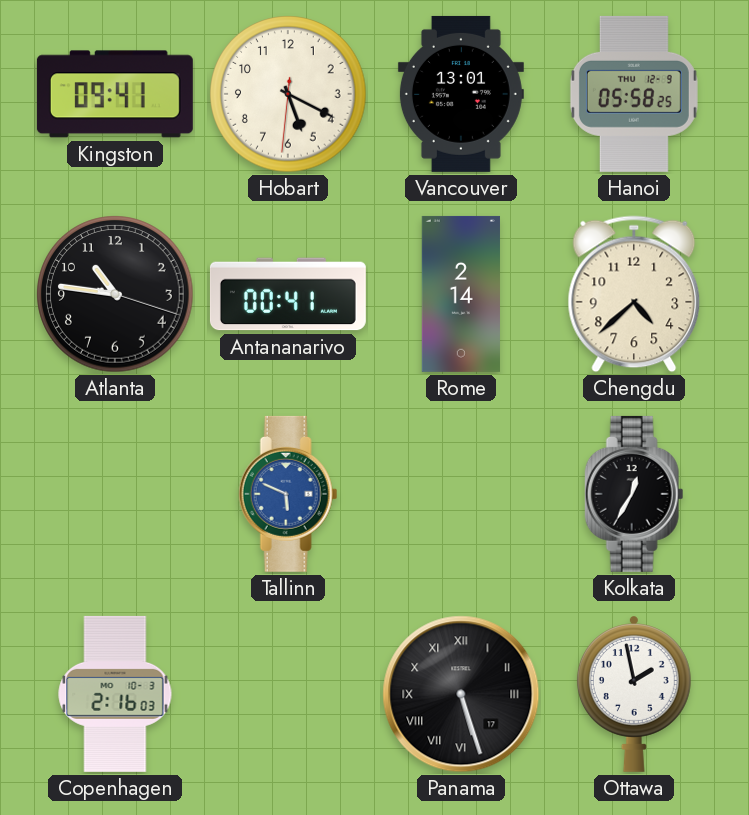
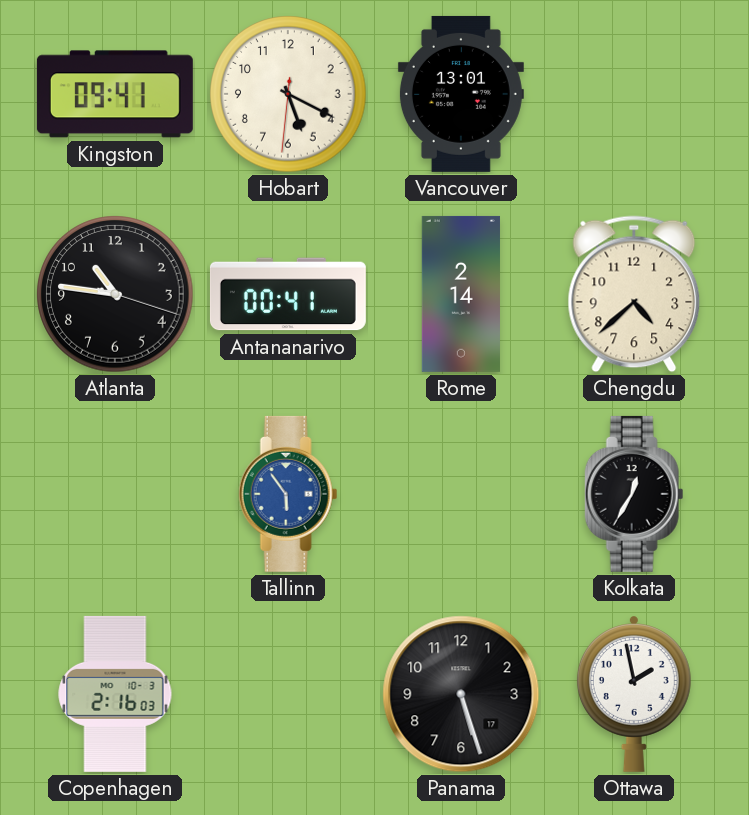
Hanoi: 05:58 -> none
Tallinn: 5:49 -> 5:54
Panama numerals: Roman -> Arabic
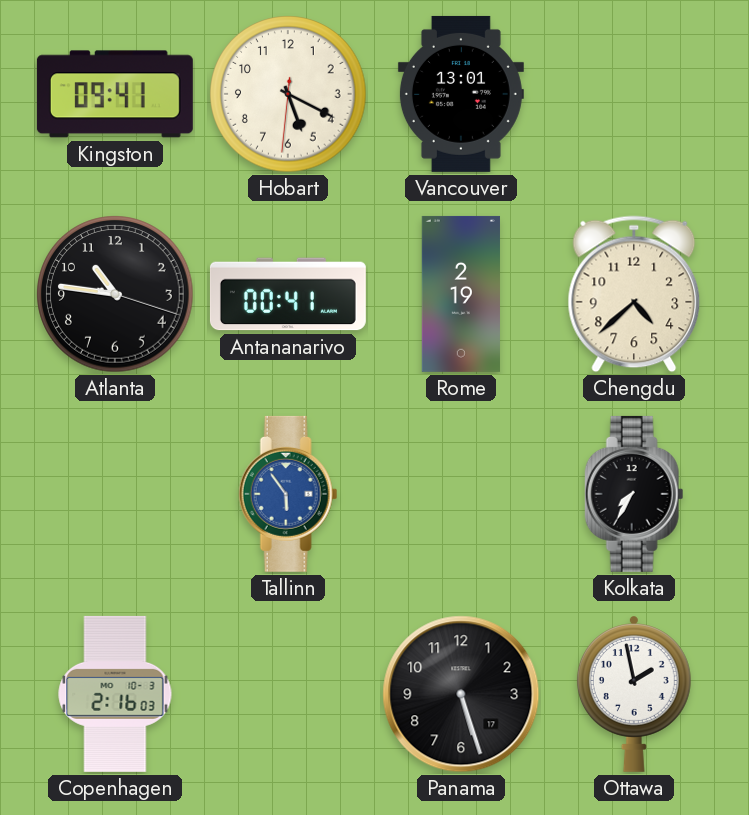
Rome: 2:14 -> 2:19
Kolkata: 12:35 -> 7:35
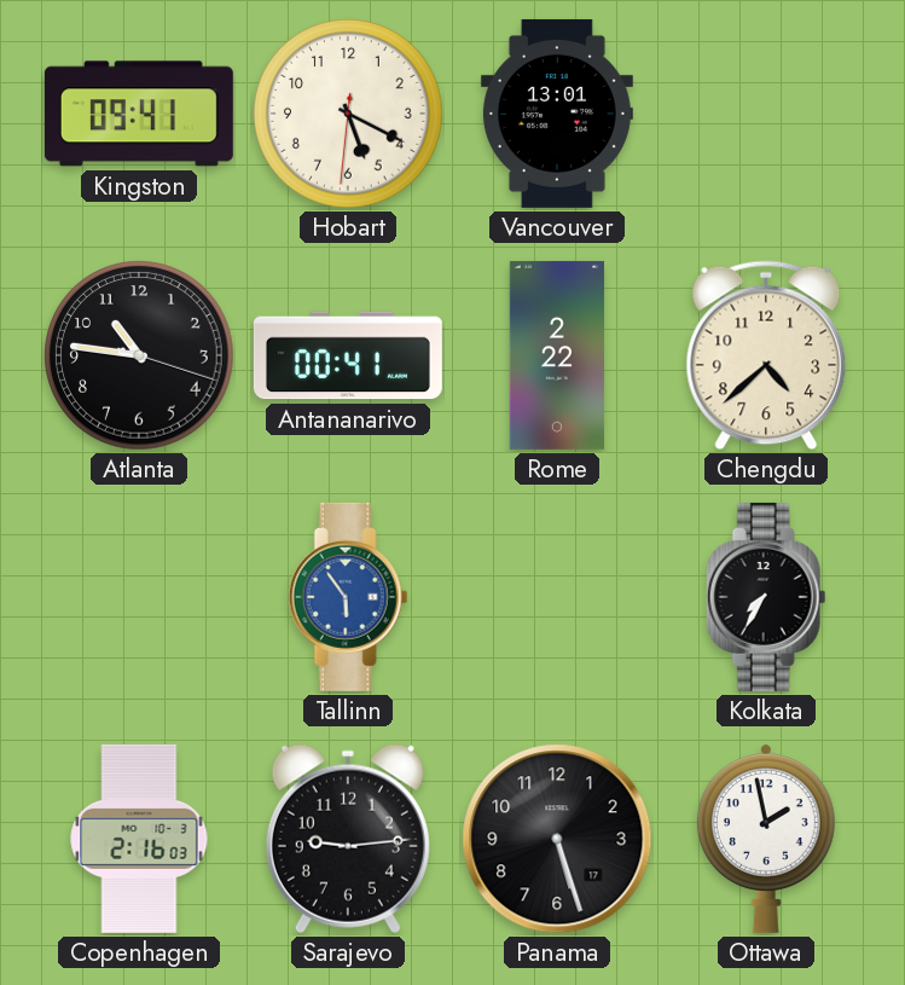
Rome: 2:19 -> 2:22
Sarajevo: none -> 9:14
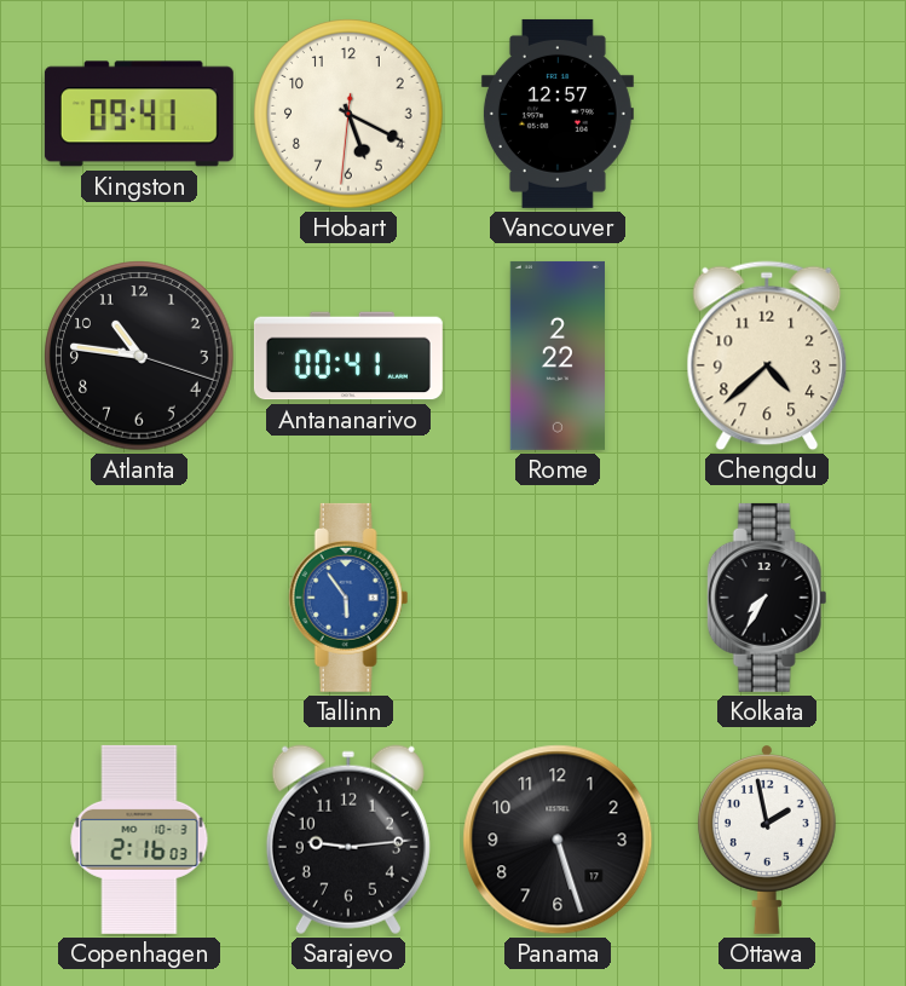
Vancouver: 13:01 -> 12:57
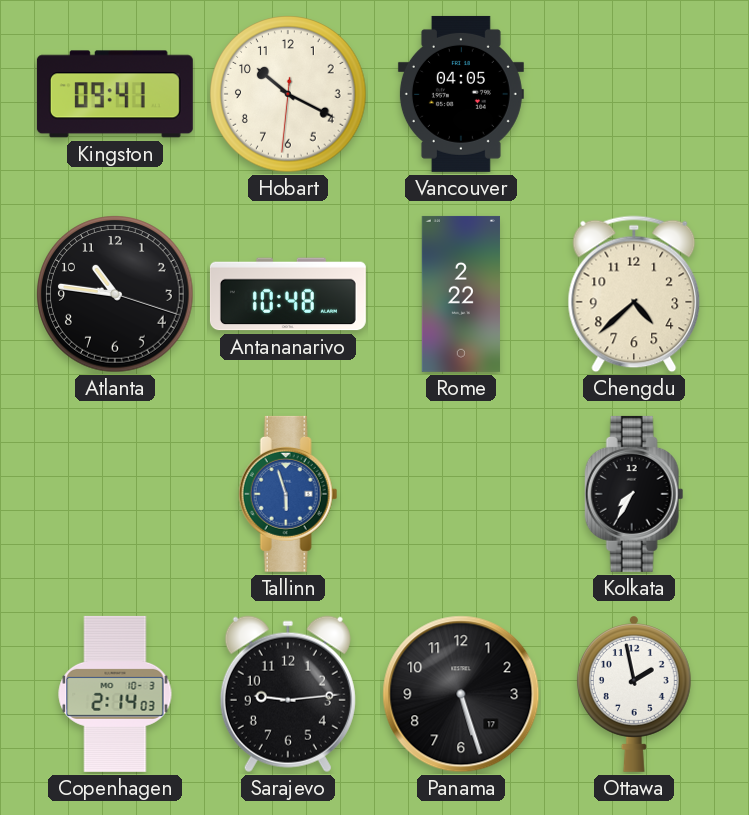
Hobart: 5:19 -> 10:19
Vancouver: 12:57 -> 04:05
Antananarivo: 00:41 -> 10:48
Tallinn: 5:54 -> 5:57
Copenhagen: 2:16 -> 2:14
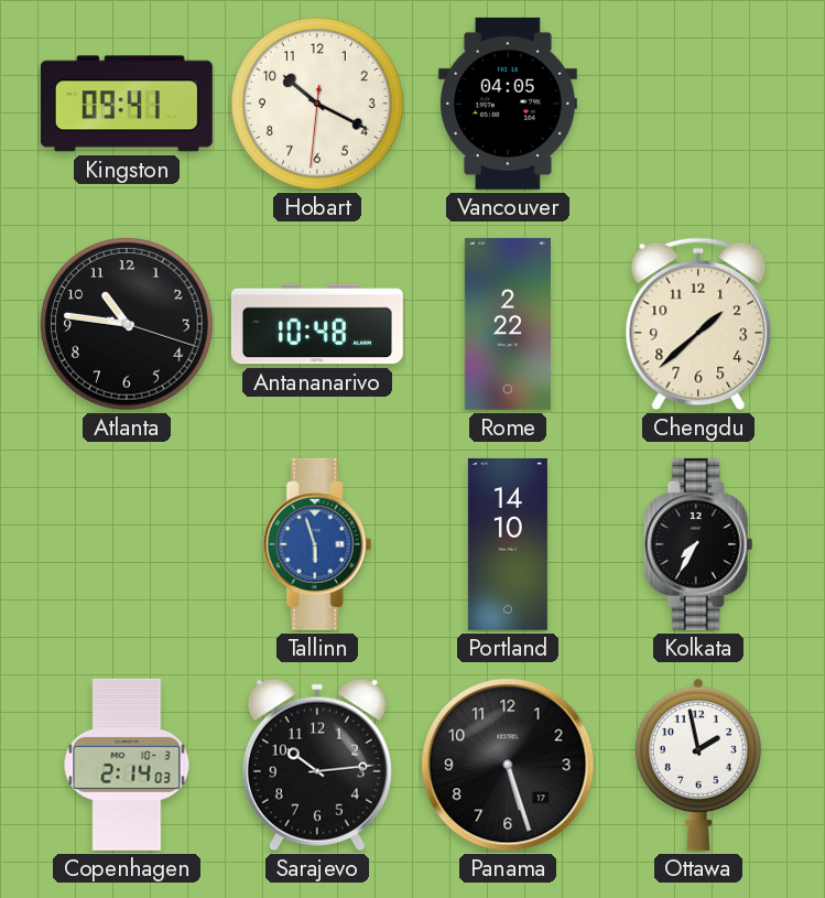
Chengdu: 4:38 -> 1:38
Portland: none -> 14:10
Sarajevo: 9:14 -> 10:14
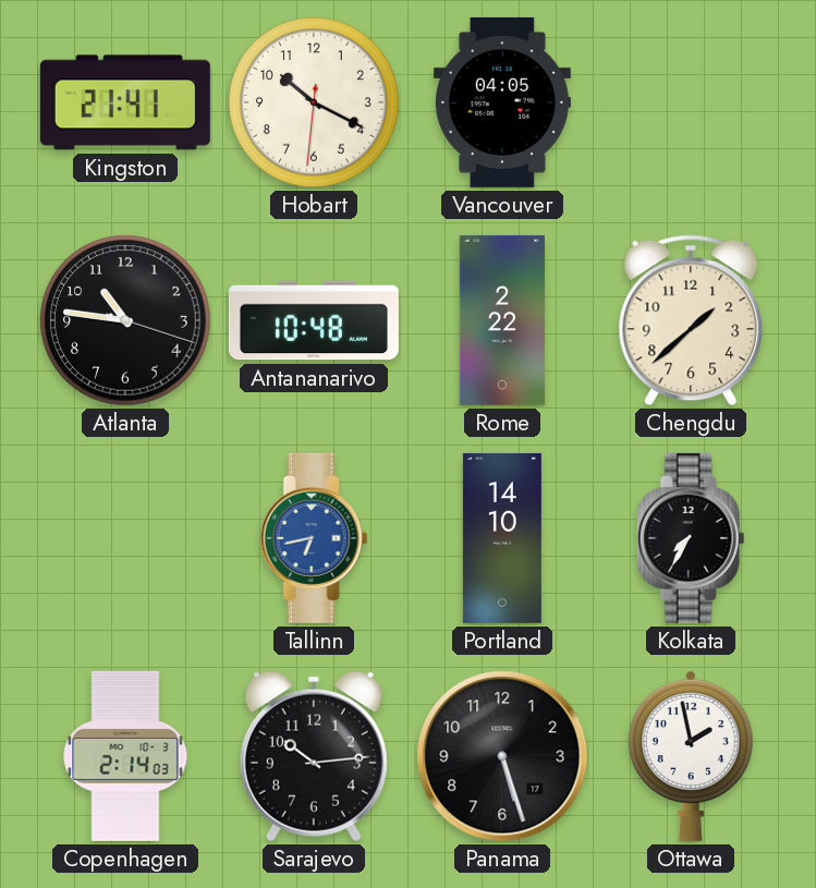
Kingston: 09:41 -> 21:41
Tallinn: 5:57 -> 6:43
